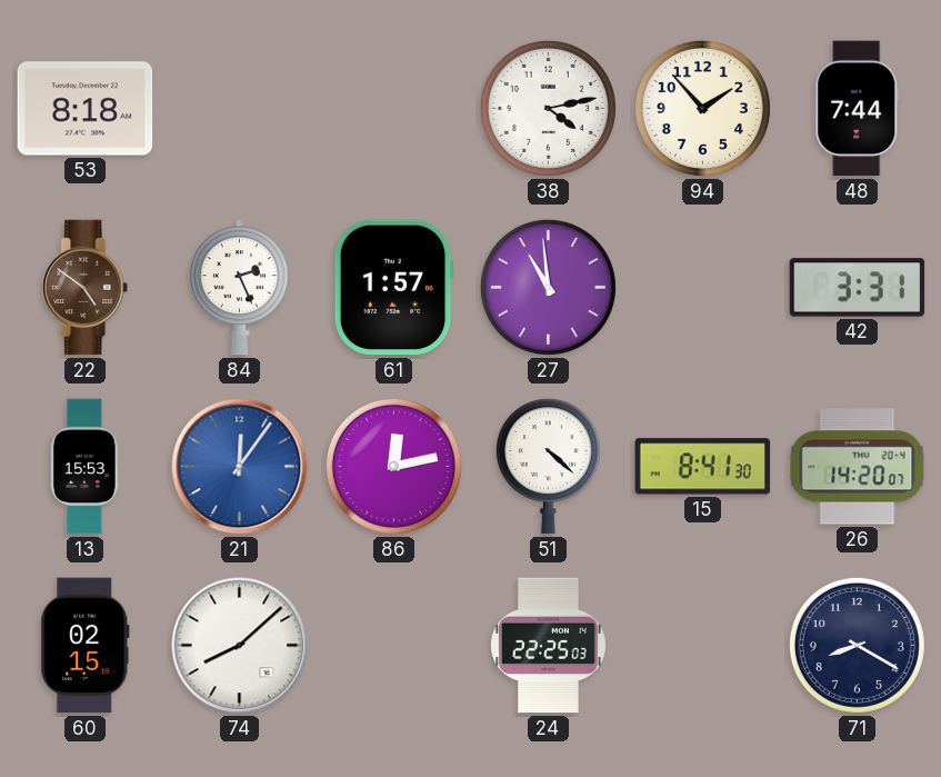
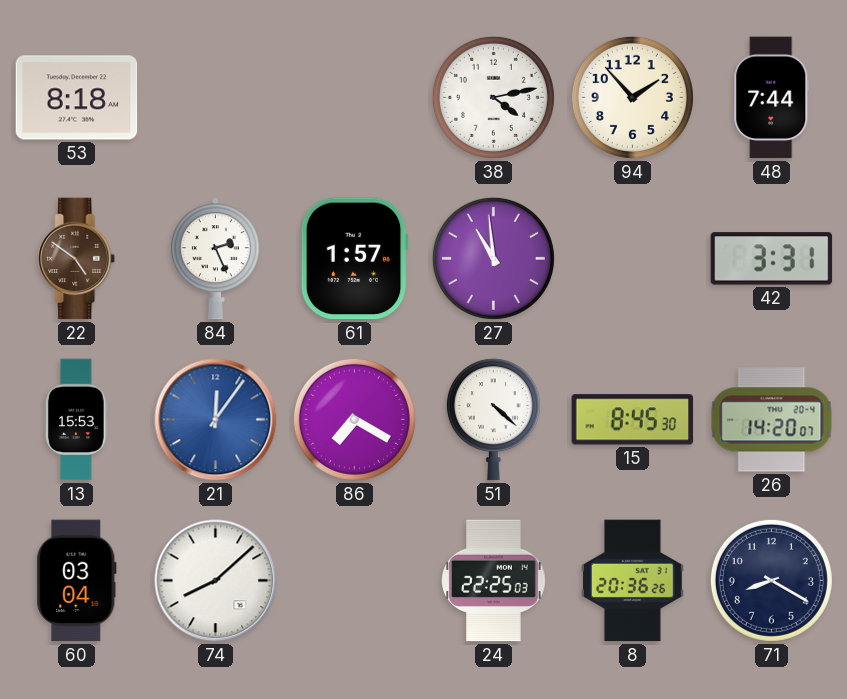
86: 12:13 -> 7:20
15: 8:41 -> 8:45
60: 02:15 -> 03:04
8: none -> 20:36
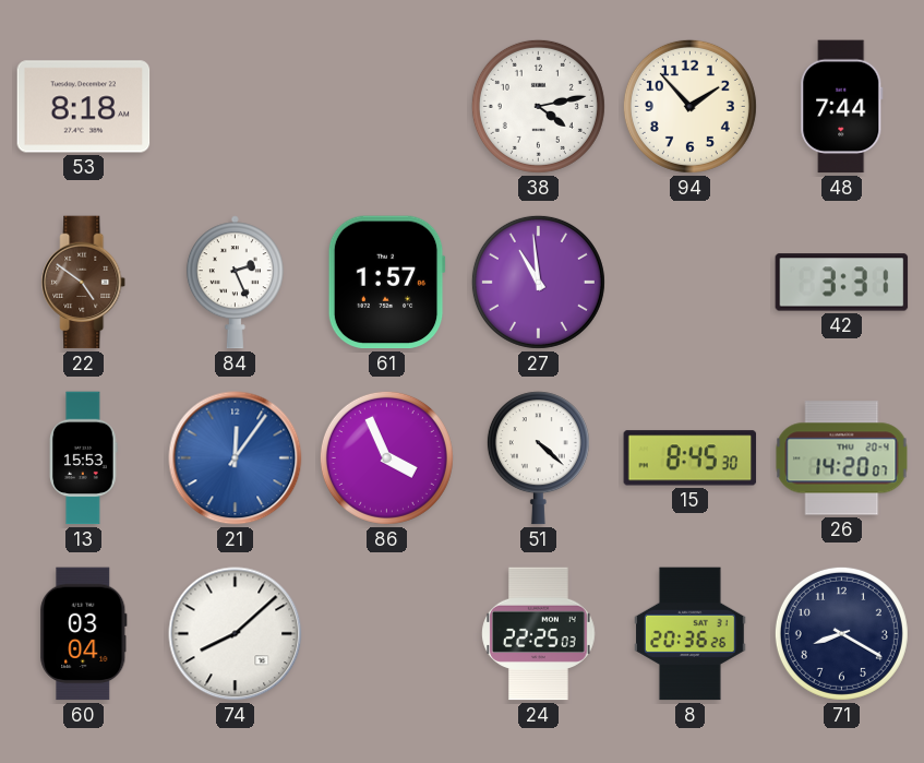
86: 7:20 -> 3:56
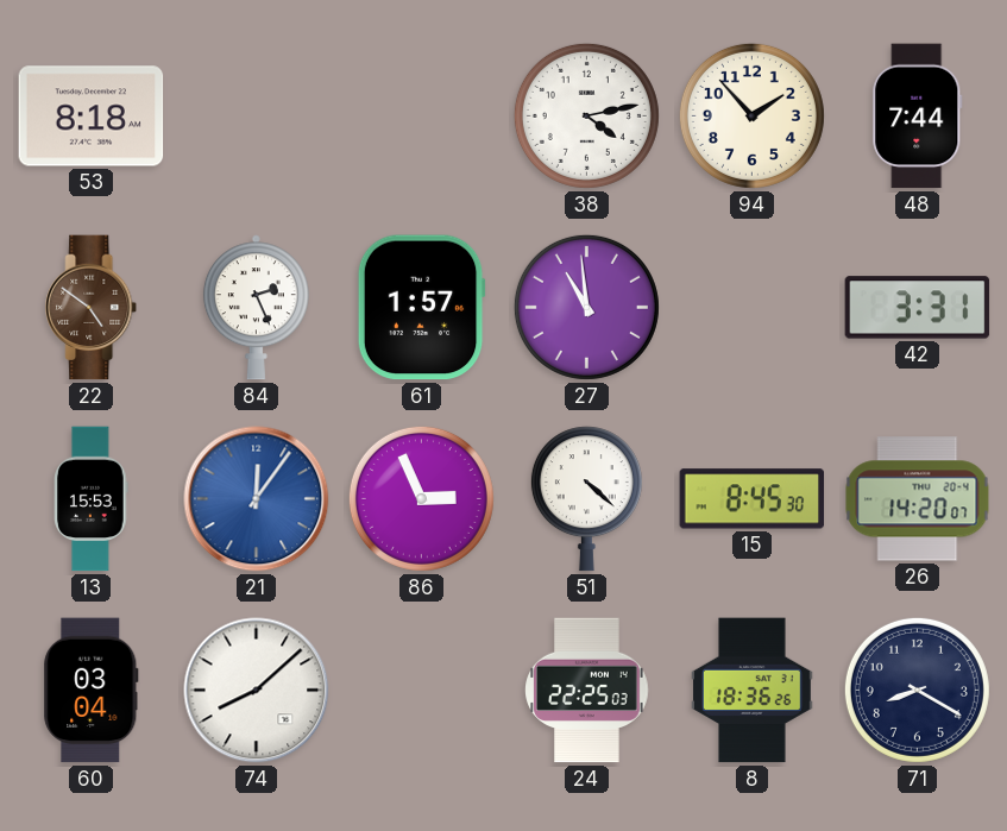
86: 3:56 -> 2:56
8: 20:36 -> 18:36
